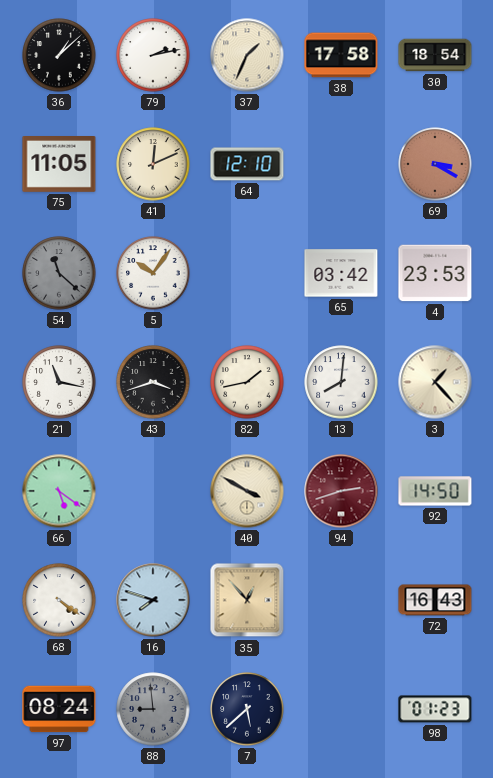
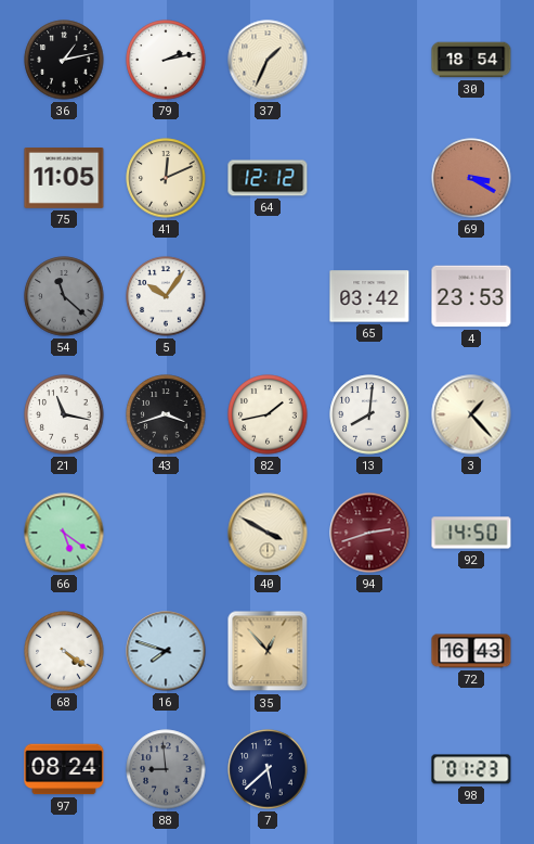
36: 1:08 -> 1:13
38: 17:58 -> none
64: 12:10 -> 12:12
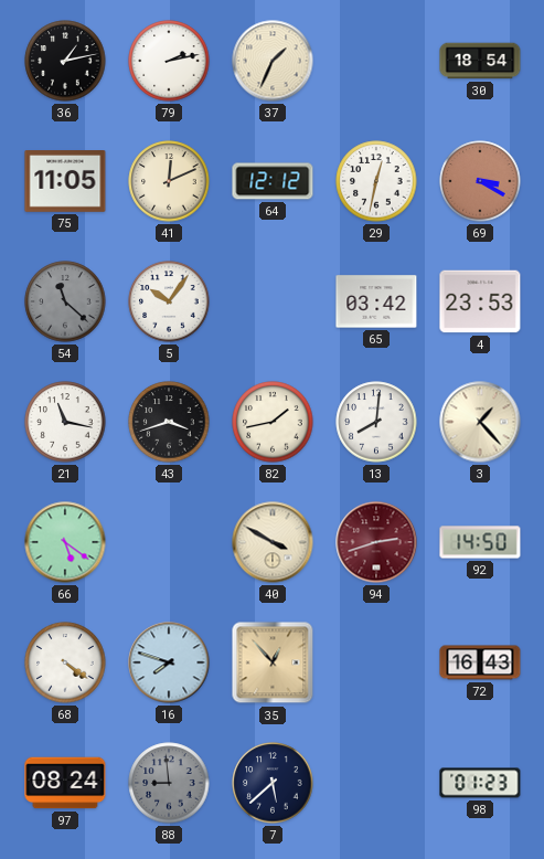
29: none -> 12:32
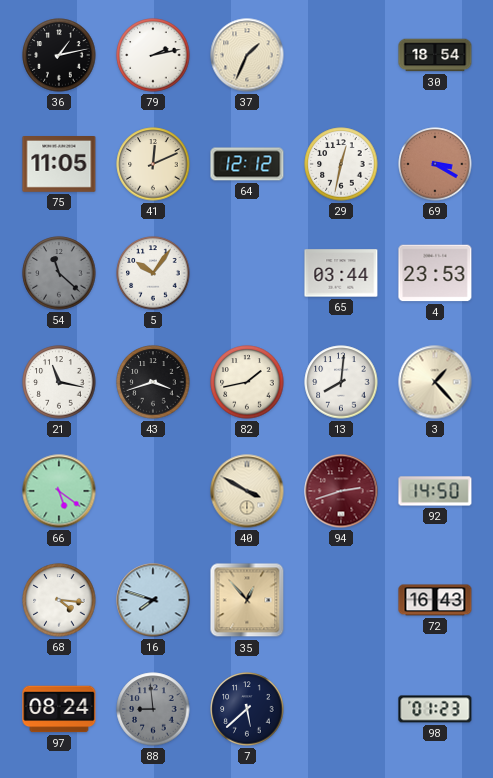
65: 03:42 -> 03:44
68: 4:21 -> 4:16
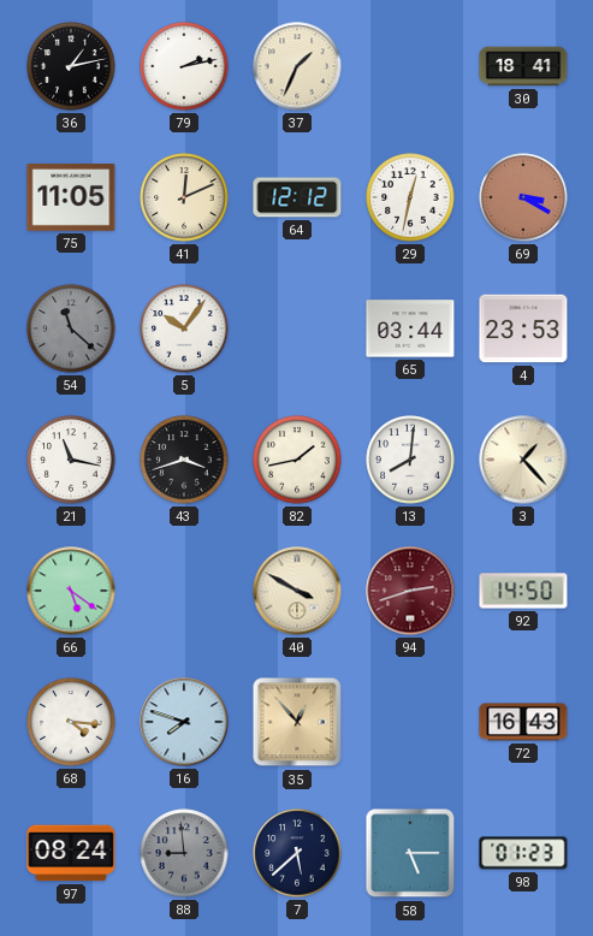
30: 18:54 -> 18:41
58: none -> 5:15
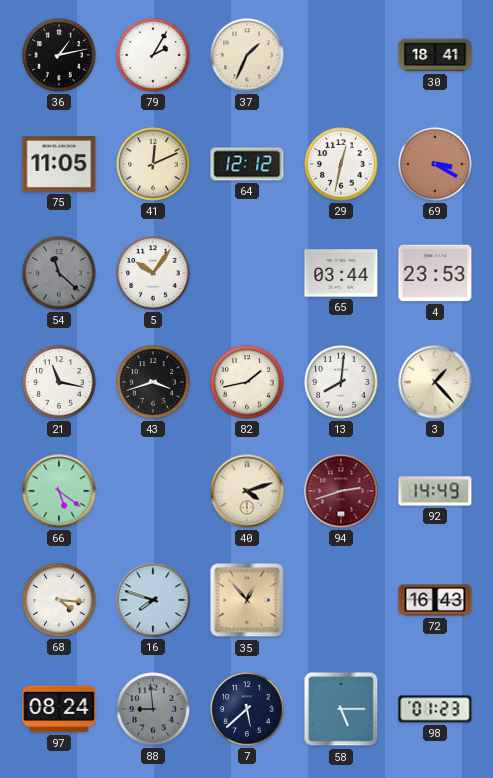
79: 2:13 -> 2:05
40: 3:50 -> 4:12
92: 14:50 -> 14:49
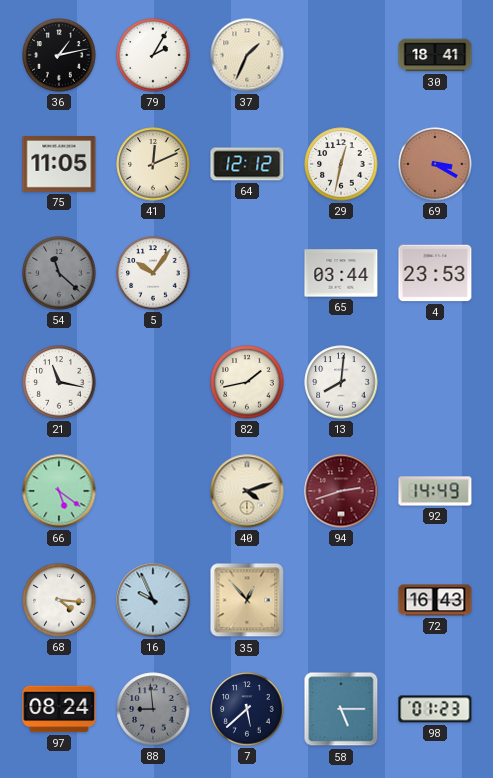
43: 3:42 -> none
3: 1:23 -> none
16: 7:48 -> 9:56
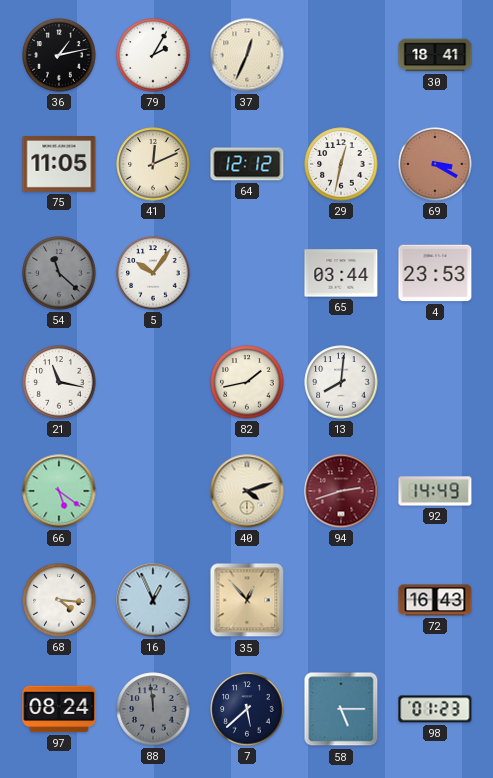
37: 1:34 -> 12:34
16: 9:56 -> 12:56
88: 8:59 -> 11:59
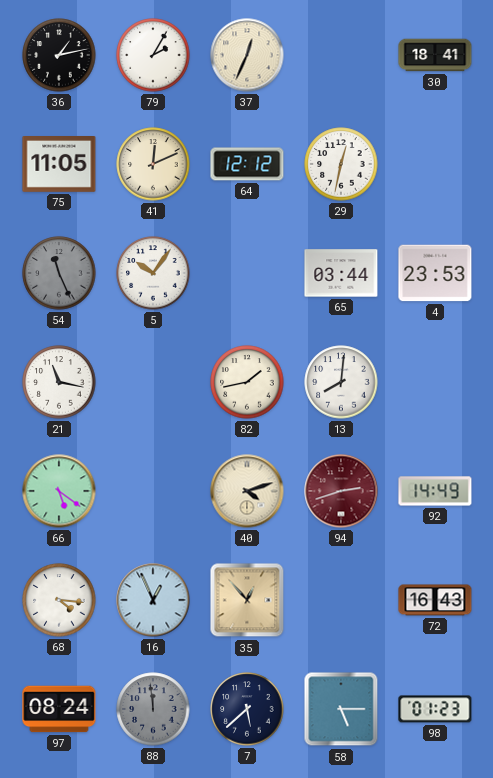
69: 3:20 -> none
54: 11:22 -> 11:26
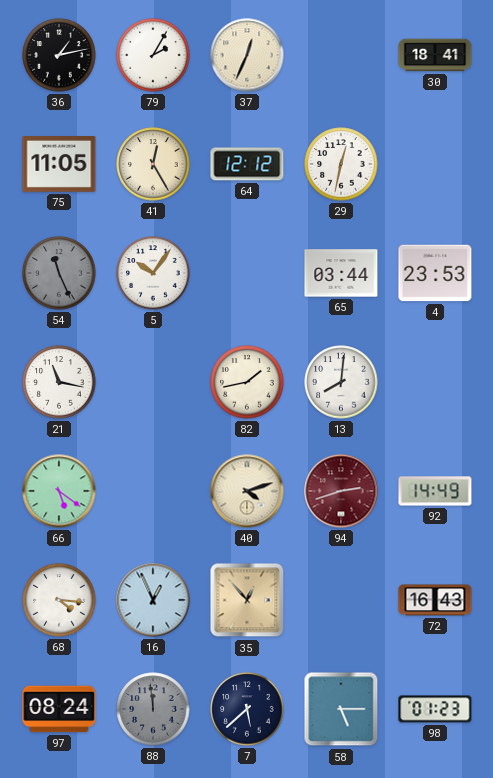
41: 12:11 -> 12:25
